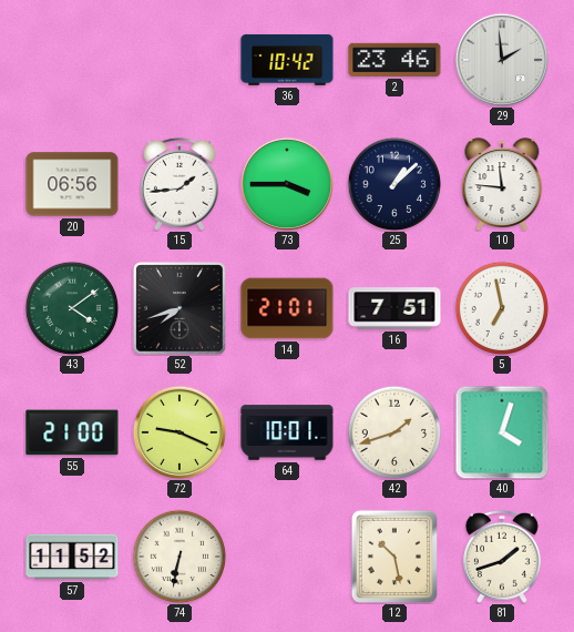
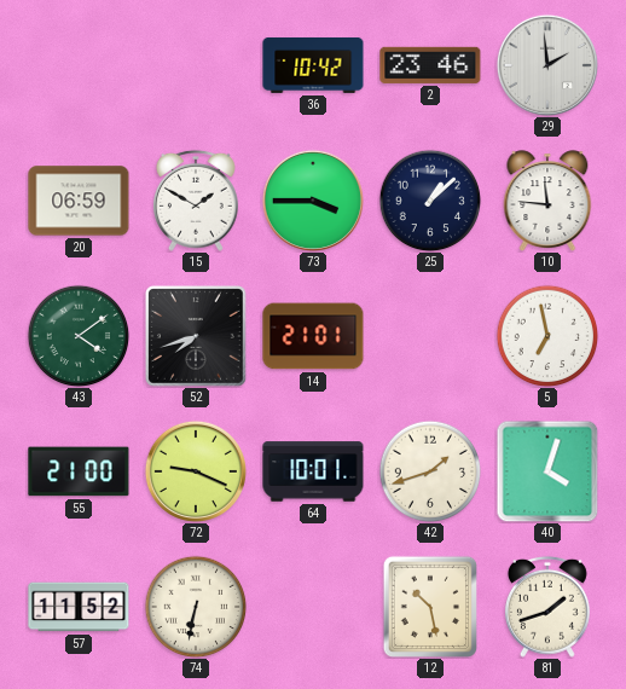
20: 06:56 -> 06:59
15: 1:44 -> 1:50
16: 7:51 -> none
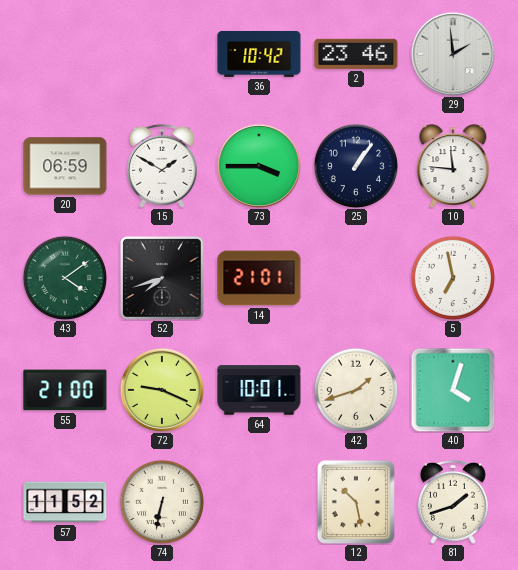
25: 1:08 -> 1:06
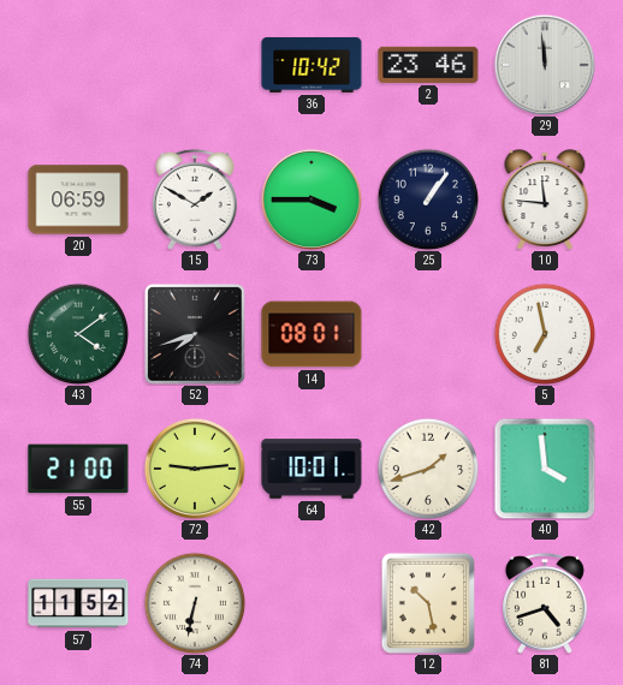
29: 1:59 -> 11:59
14: 21:01 -> 08:01
72: 9:19 -> 9:14
40: 4:03 -> 3:59
81: 1:42 -> 4:42
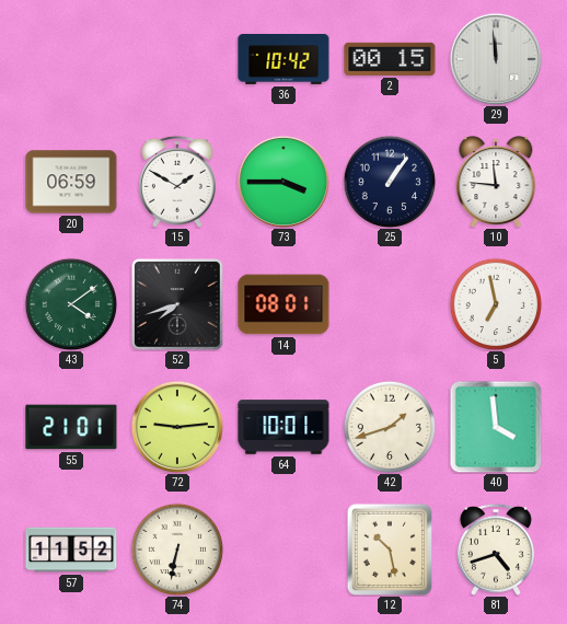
2: 23:46 -> 00:15
55: 21:00 -> 21:01
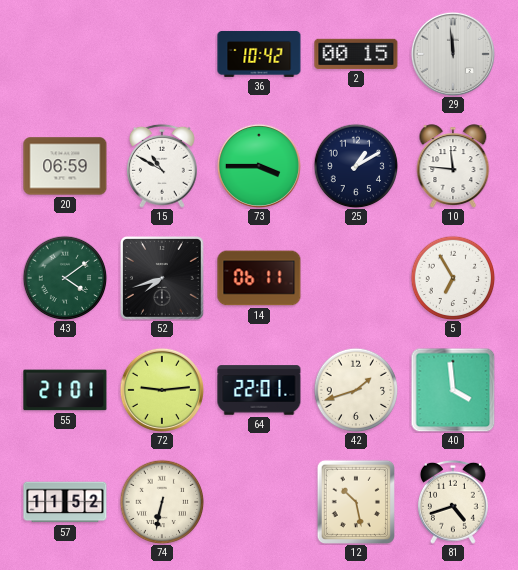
15: 1:50 -> 10:50
25: 1:06 -> 1:10
14: 08:01 -> 06:11
5: 6:58 -> 6:55
64: 10:01 -> 22:01
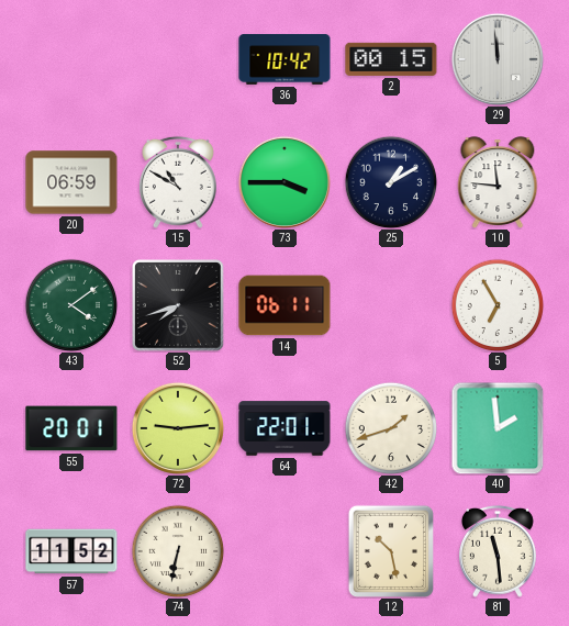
55: 21:01 -> 20:01
40: 3:59 -> 1:59
81: 4:42 -> 11:29
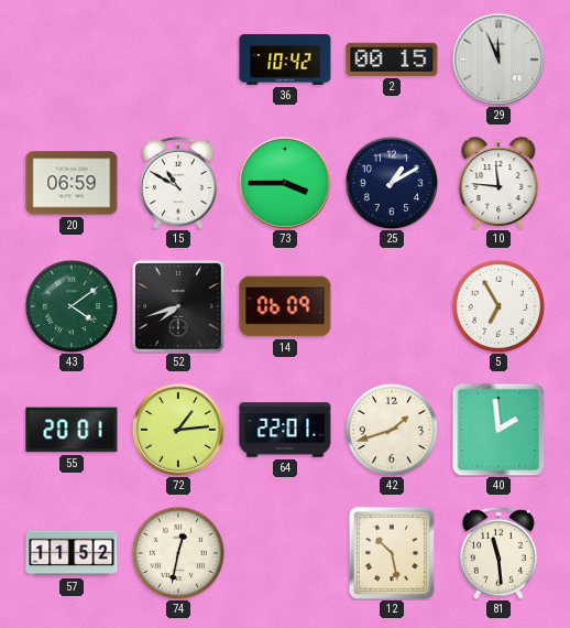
29: 11:59 -> 11:56
14: 06:11 -> 06:09
72: 9:14 -> 1:14
74: 6:32 -> 12:32
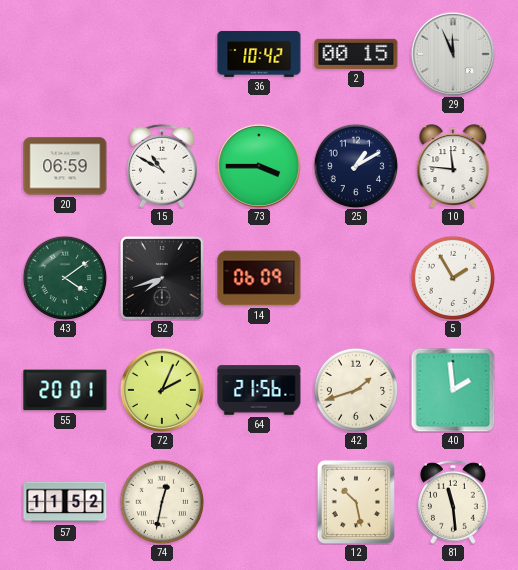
5: 6:55 -> 1:55
72: 1:14 -> 2:04
64: 22:01 -> 21:56
